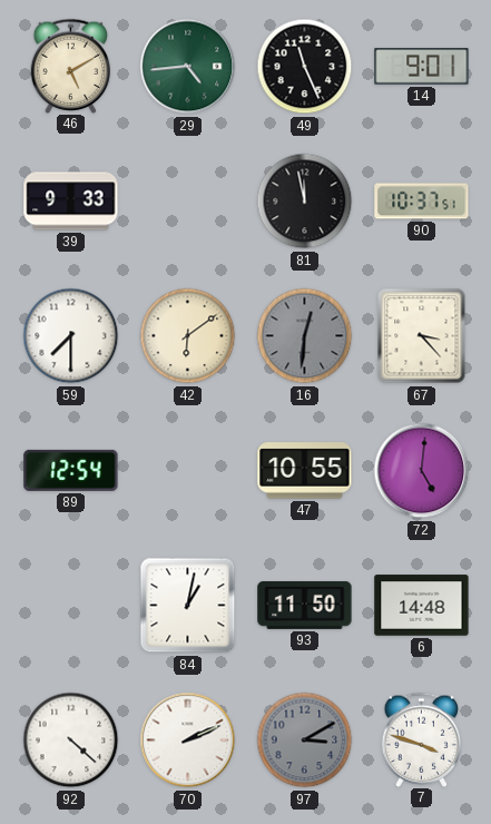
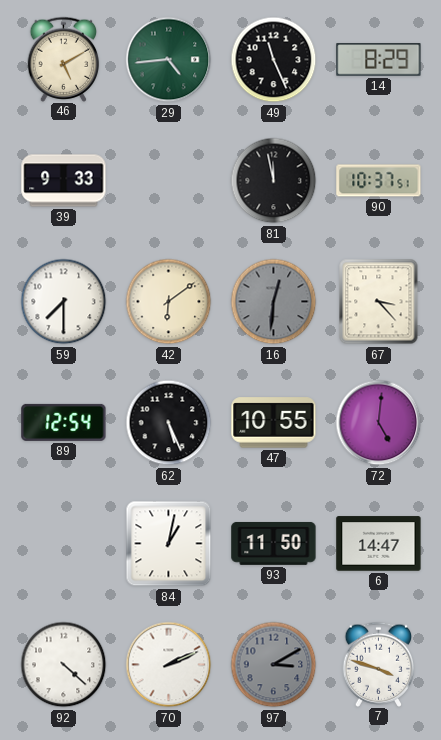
14: 9:01 -> 8:29
62: none -> 5:26
6: 14:48 -> 14:47
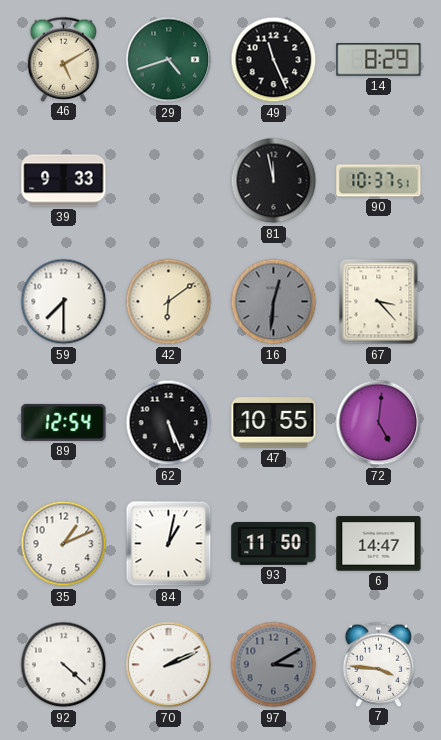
29: 4:44 -> 4:42
35: none -> 1:11
7: 3:48 -> 3:46
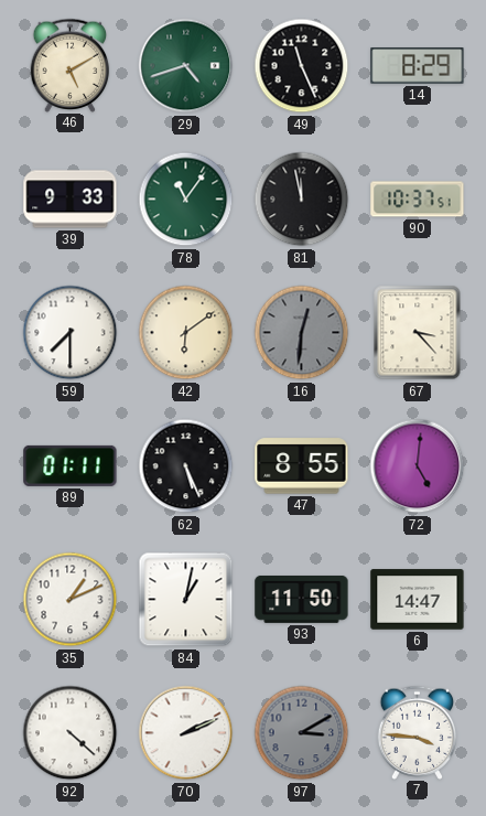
78: none -> 11:06
89: 12:54 -> 01:11
47: 10:55 -> 8:55
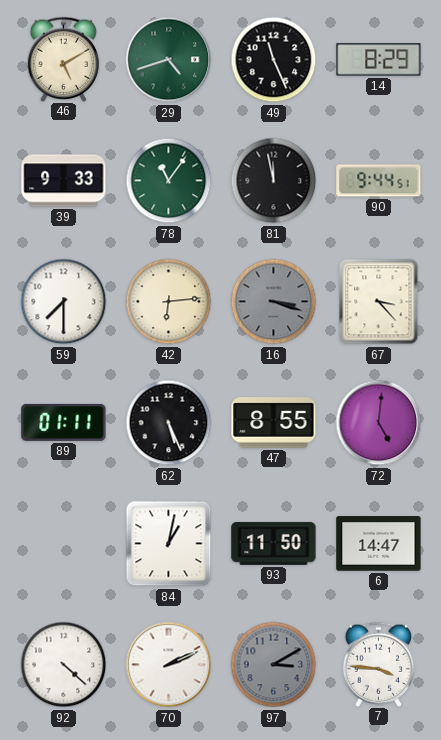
90: 10:37 -> 9:44
42: 6:09 -> 6:14
16: 12:31 -> 3:18
35: 1:11 -> none
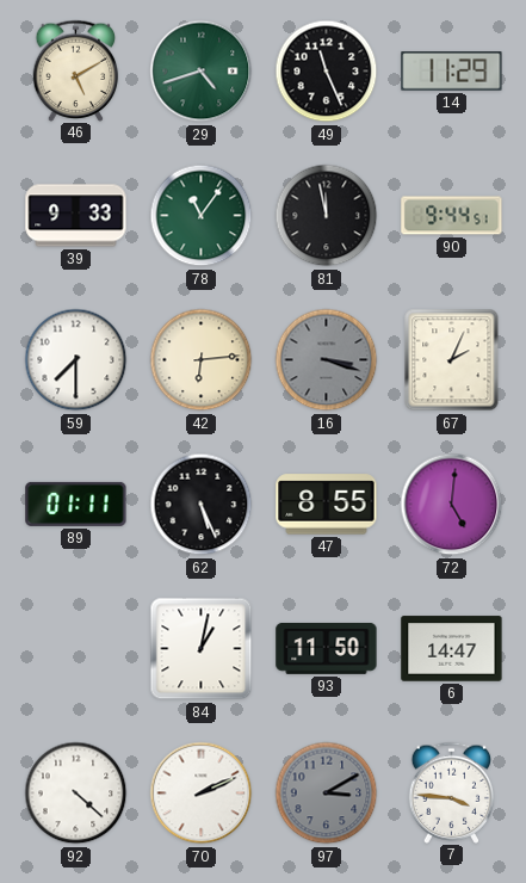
14: 8:29 -> 11:29
67: 3:23 -> 2:04
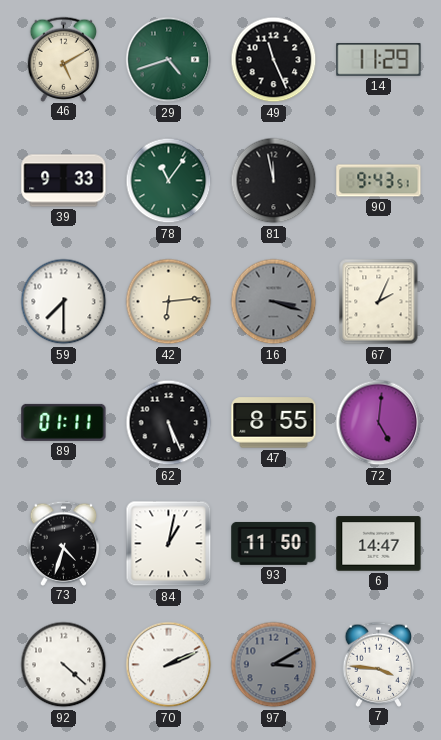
90: 9:44 -> 9:43
73: none -> 4:33
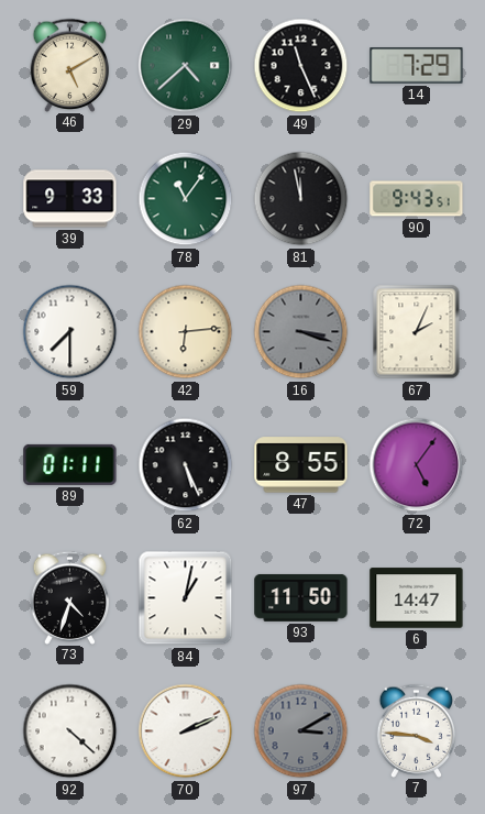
29: 4:42 -> 4:38
14: 11:29 -> 7:29
72: 5:01 -> 5:06
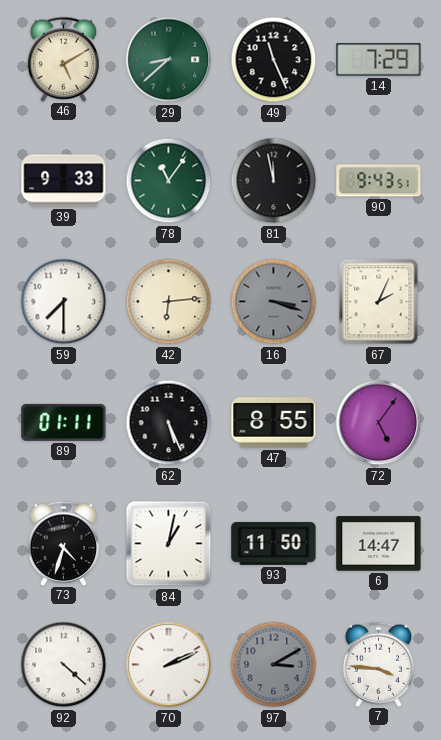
29: 4:38 -> 8:38
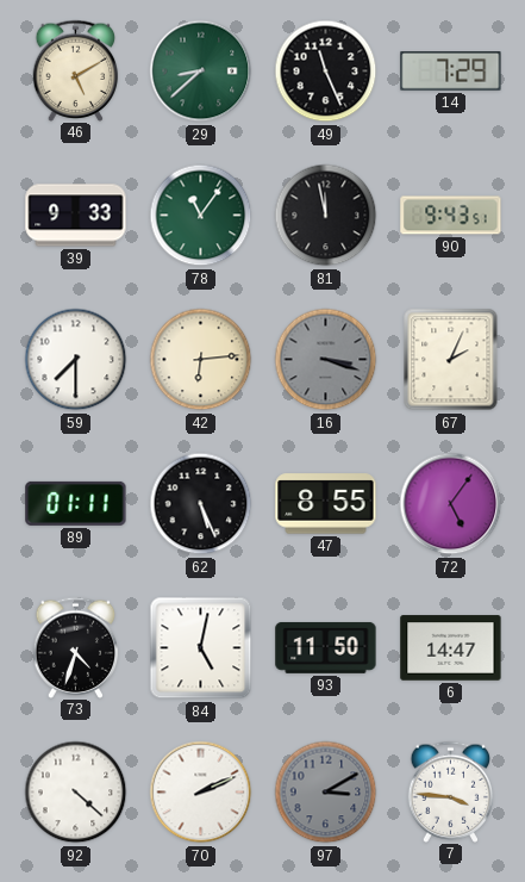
84: 1:02 -> 5:02
